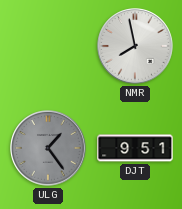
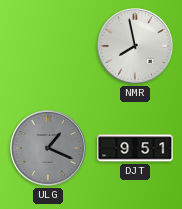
ULG: 1:24 -> 1:19
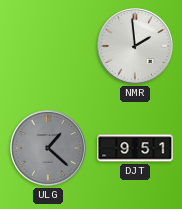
NMR: 7:58 -> 1:59
ULG: 1:19 -> 1:22
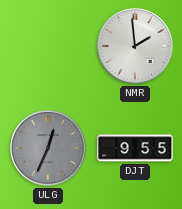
ULG: 1:22 -> 12:34
DJT: 9:51 -> 9:55
